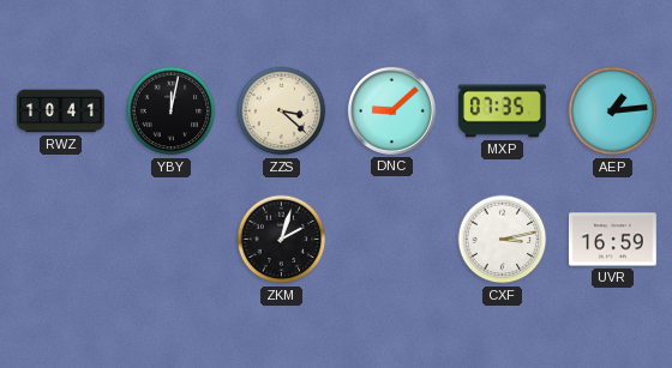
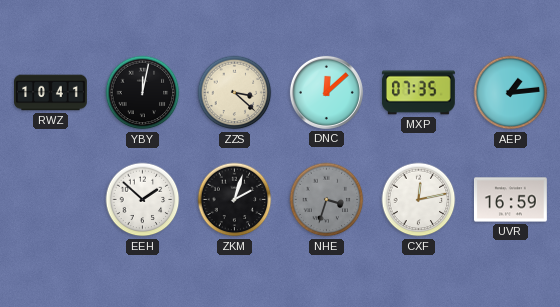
DNC: 9:08 -> 12:08
EEH: none -> 1:52
NHE: none -> 3:33
CXF: 3:13 -> 12:13
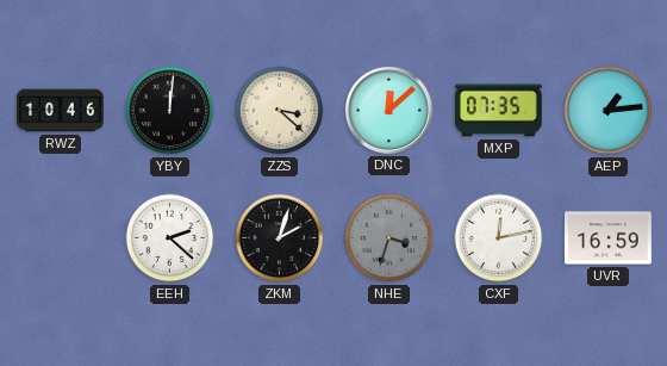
RWZ: 10:41 -> 10:46
YBY: 12:02 -> 12:01
EEH: 1:52 -> 2:22
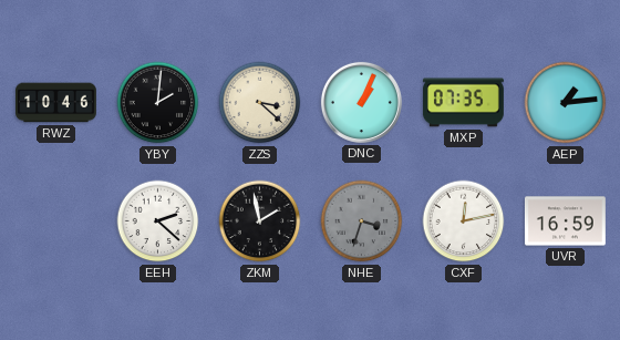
YBY: 12:01 -> 2:01
DNC: 12:08 -> 1:04
ZKM: 2:03 -> 1:58
